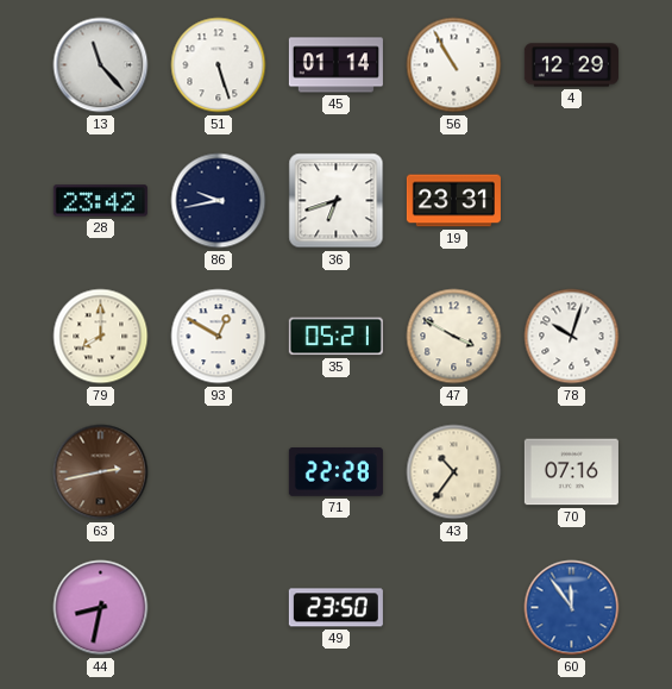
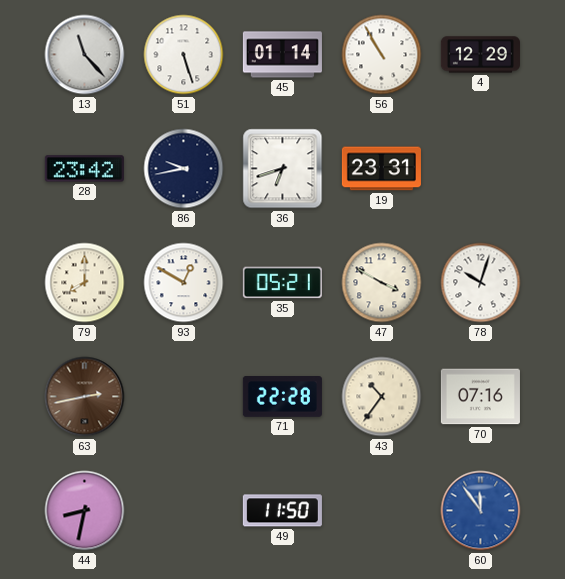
49: 23:50 -> 11:50
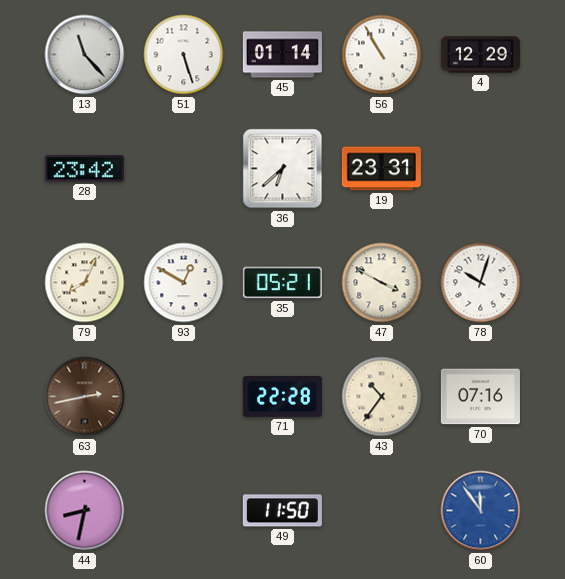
86: 9:43 -> none
36: 6:42 -> 6:38
79: 8:00 -> 8:04
